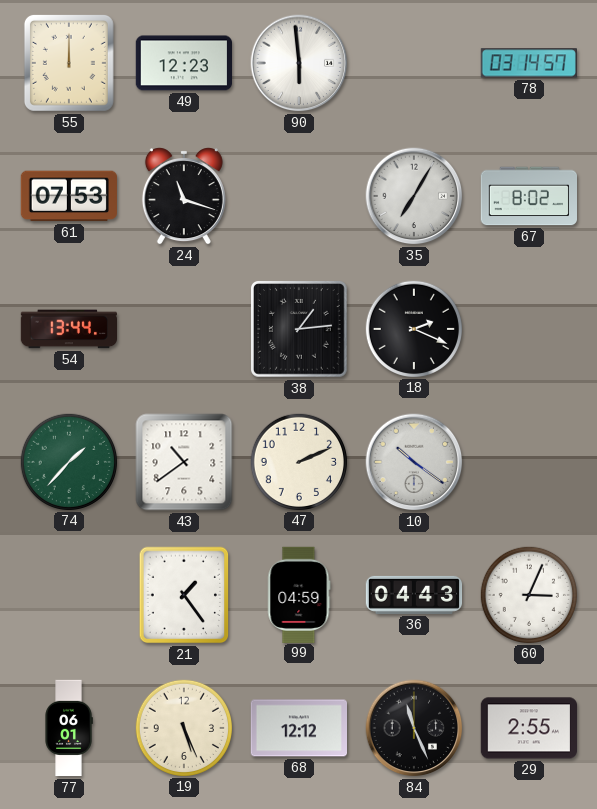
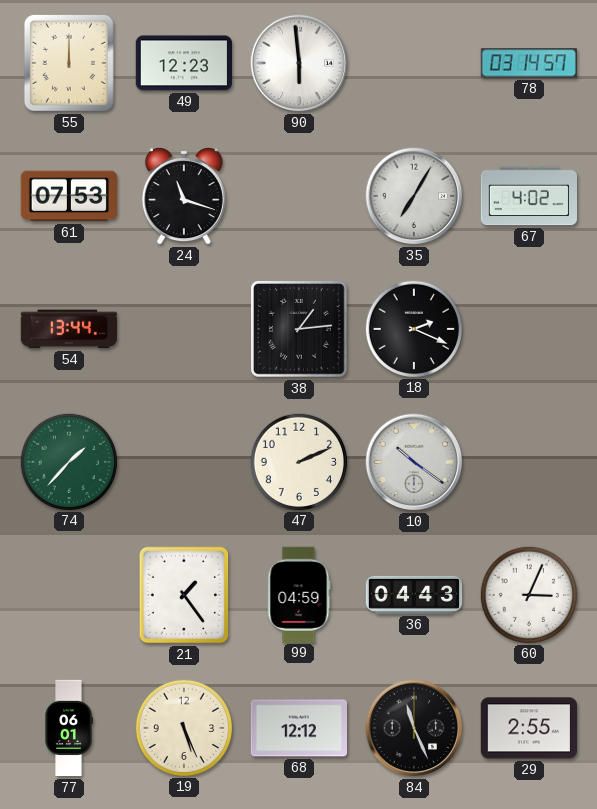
67: 8:02 -> 4:02
43: 10:39 -> none
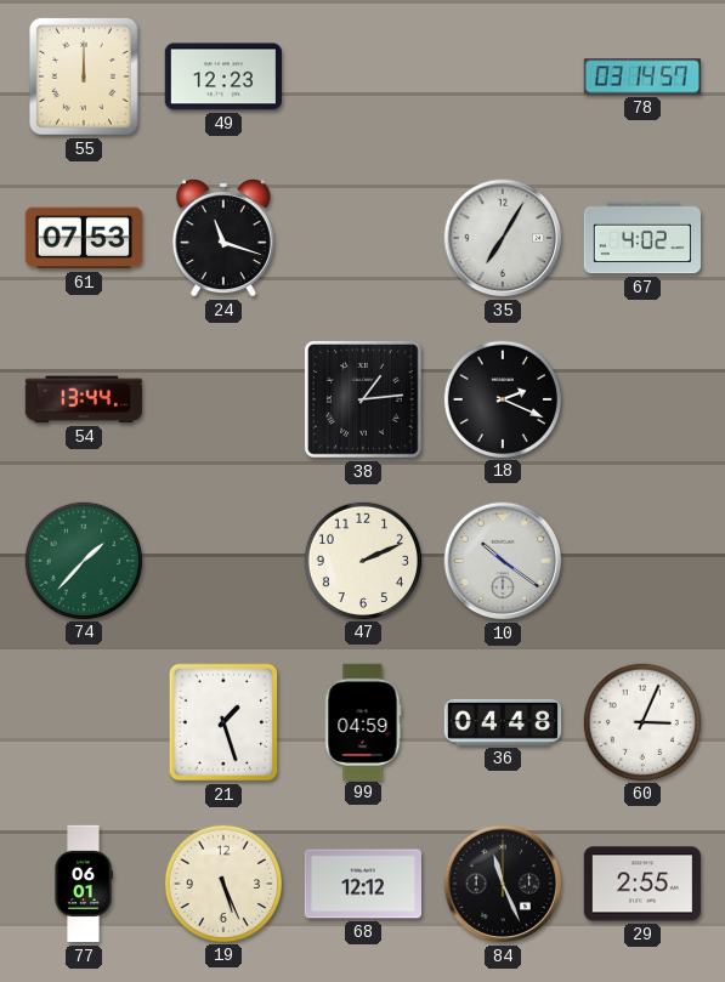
90: 5:59 -> none
21: 1:24 -> 1:27
36: 04:43 -> 04:48
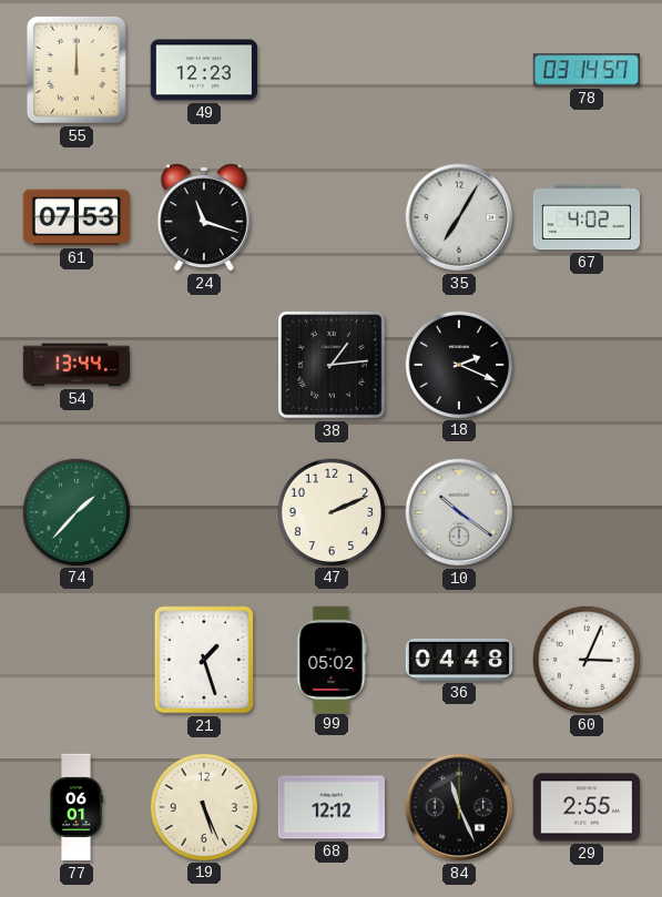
99: 04:59 -> 05:02
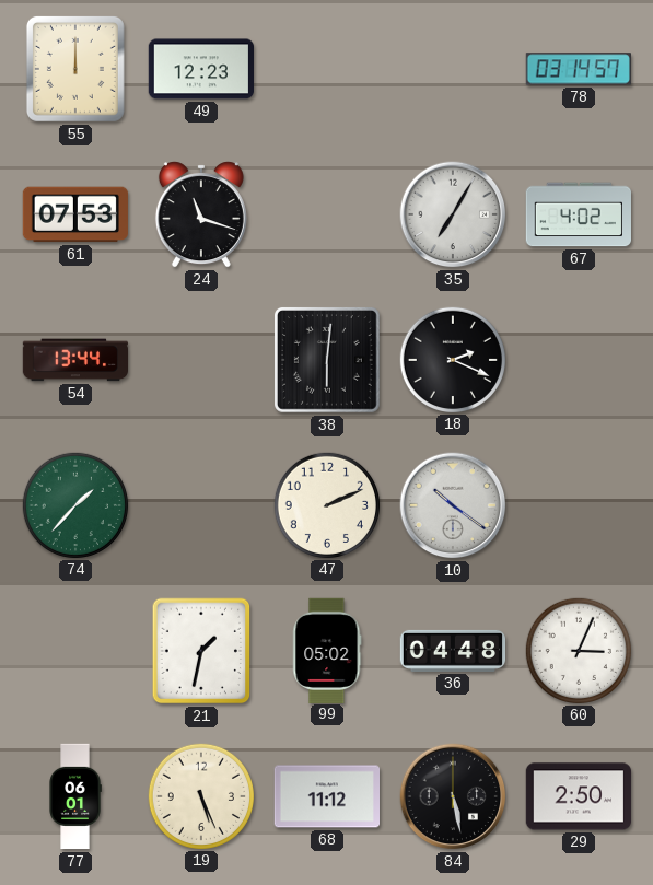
38: 1:14 -> 6:01
21: 1:27 -> 1:32
68: 12:12 -> 11:12
84: 11:26 -> 5:28
29: 2:55 -> 2:50
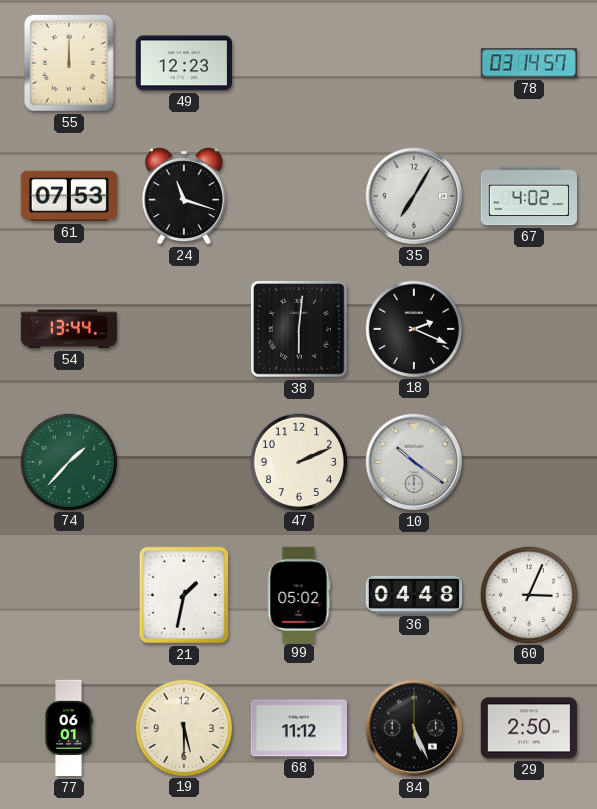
19: 5:26 -> 5:30
84: 5:28 -> 5:26
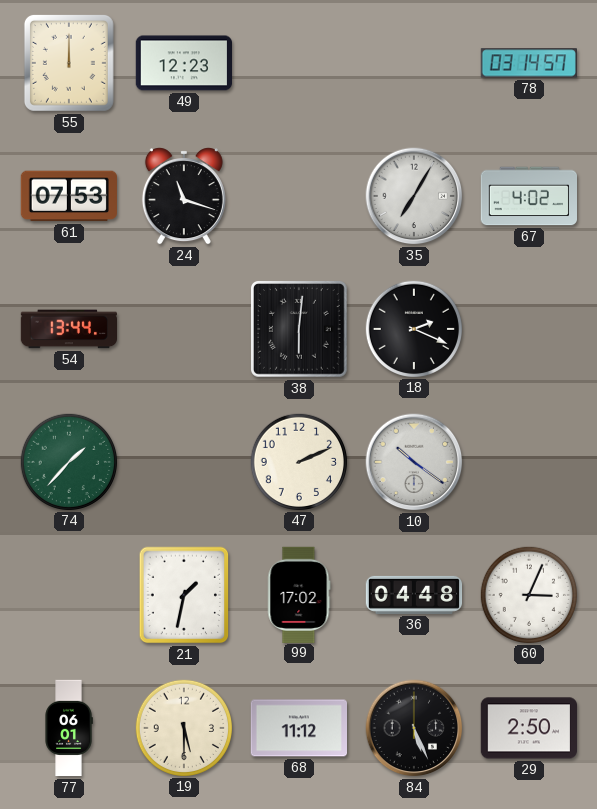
99: 05:02 -> 17:02
